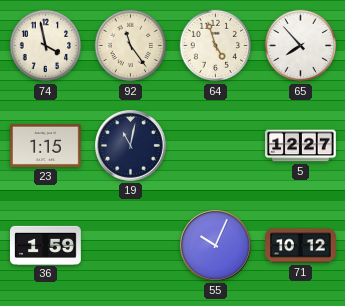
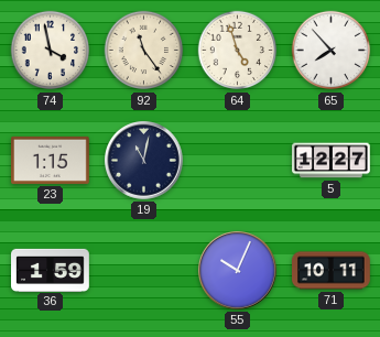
71: 10:12 -> 10:11
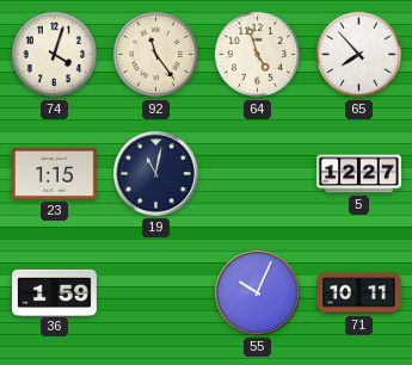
74: 3:58 -> 4:03
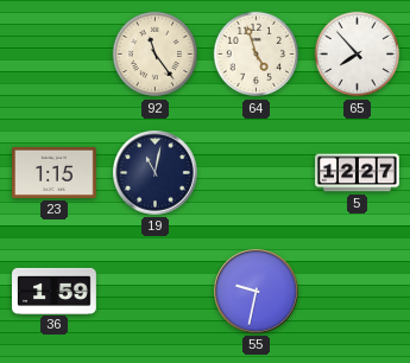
74: 4:03 -> none
55: 10:04 -> 9:32
71: 10:11 -> none
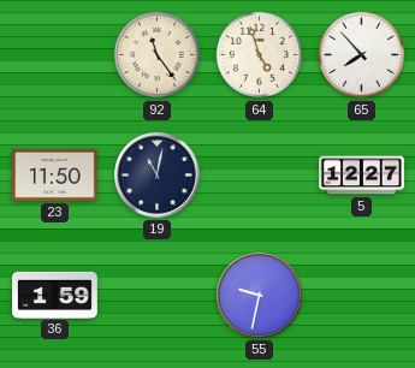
23: 1:15 -> 11:50
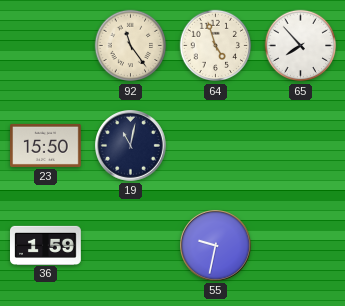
23: 11:50 -> 15:50
5: 12:27 -> none
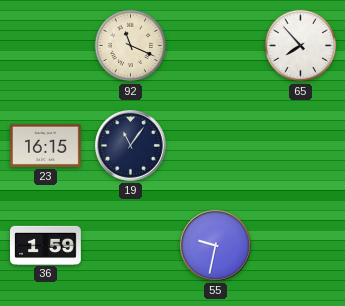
92: 11:24 -> 11:19
64: 4:57 -> none
23: 15:50 -> 16:15
19: 11:02 -> 11:06
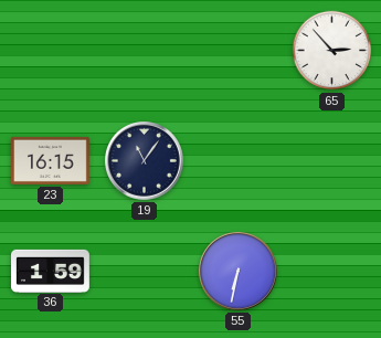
92: 11:19 -> none
65: 7:53 -> 2:53
55: 9:32 -> 6:32
